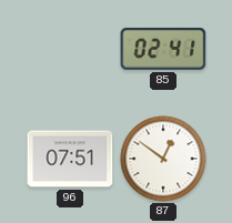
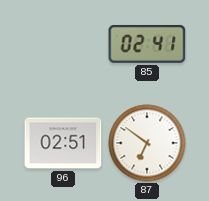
96: 07:51 -> 02:51
87: 12:51 -> 6:51
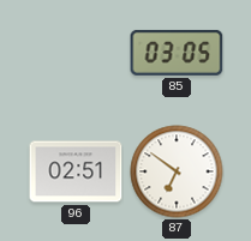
85: 02:41 -> 03:05
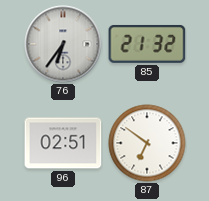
76: none -> 6:36
85: 03:05 -> 21:32
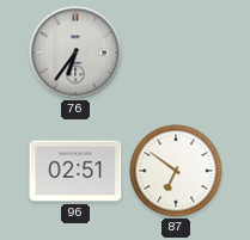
85: 21:32 -> none
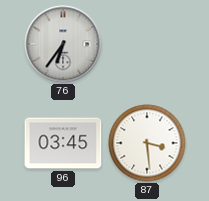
96: 02:51 -> 03:45
87: 6:51 -> 3:29
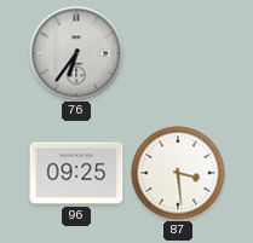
96: 03:45 -> 09:25
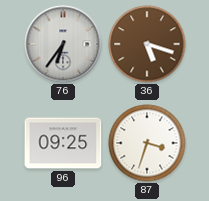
36: none -> 5:18
87: 3:29 -> 3:33
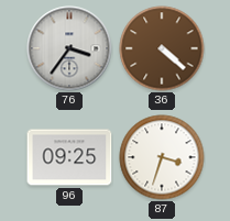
76: 6:36 -> 3:36
36: 5:18 -> 4:22
